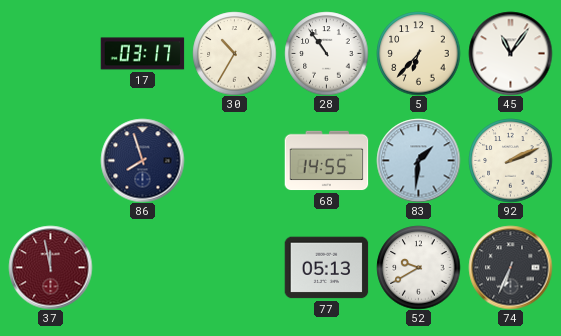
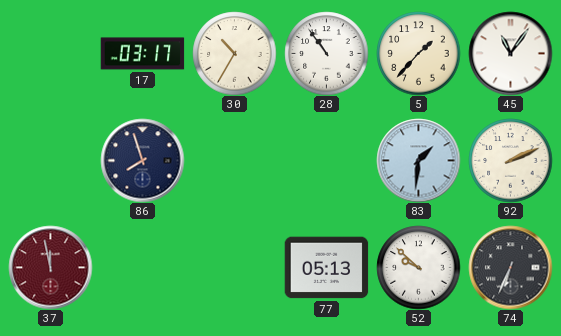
5: 6:37 -> 1:37
68: 14:55 -> none
52: 9:40 -> 9:52
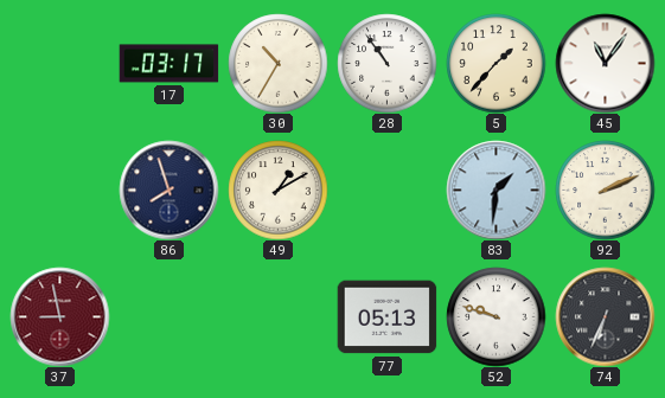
49: none -> 1:10
37: 11:58 -> 8:58
52: 9:52 -> 9:48
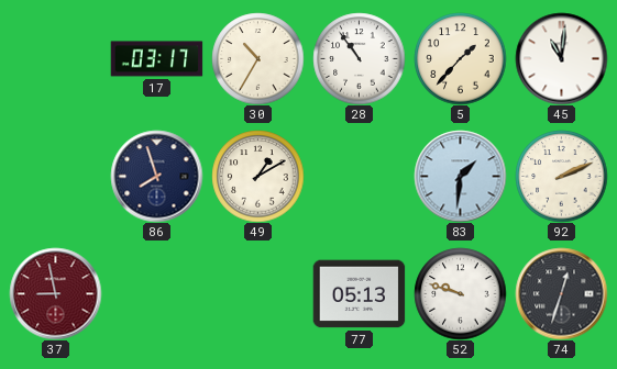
45: 11:06 -> 11:01
74: 6:34 -> 12:33
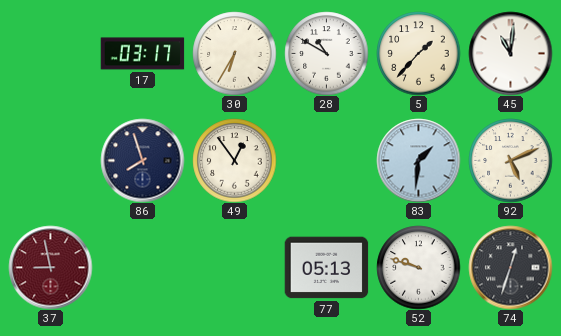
30: 10:35 -> 6:35
28: 10:54 -> 10:50
49: 1:10 -> 12:54
92: 2:11 -> 5:11
